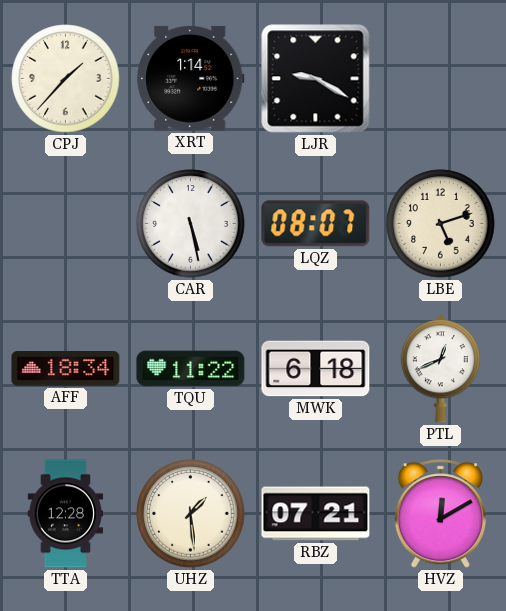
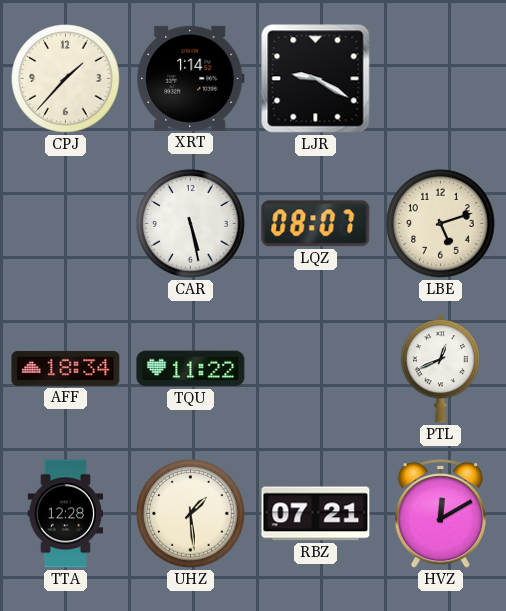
MWK: 6:18 -> none
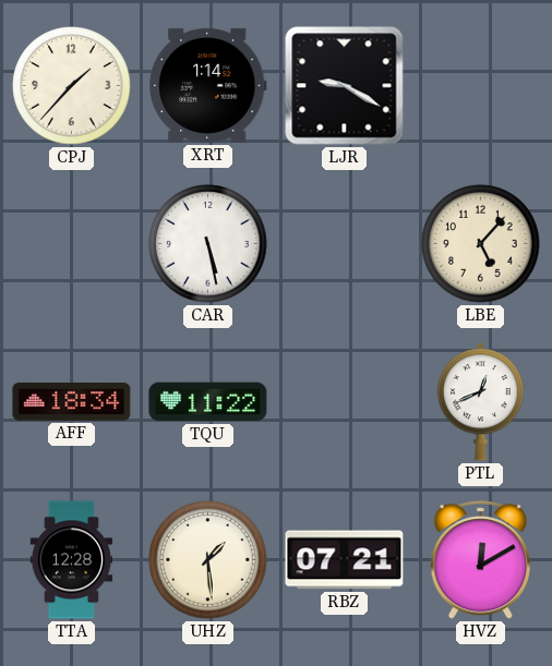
LQZ: 08:07 -> none
LBE: 5:12 -> 5:07
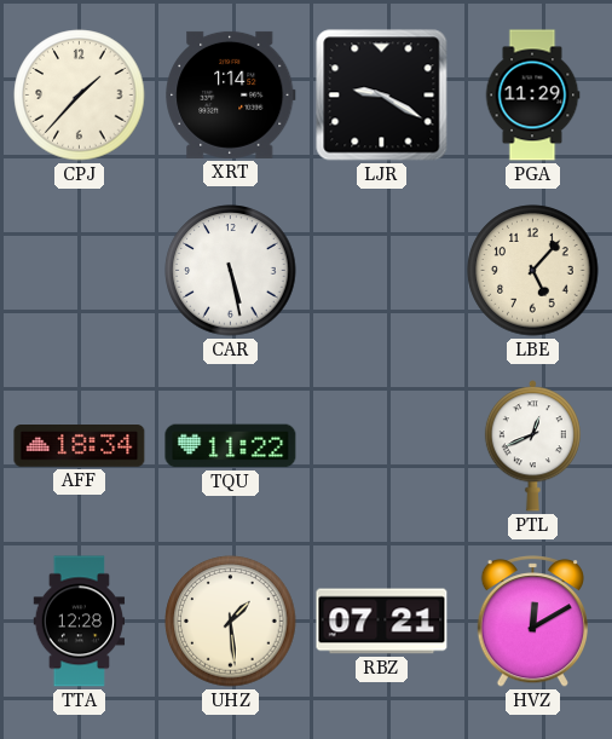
PGA: none -> 11:29
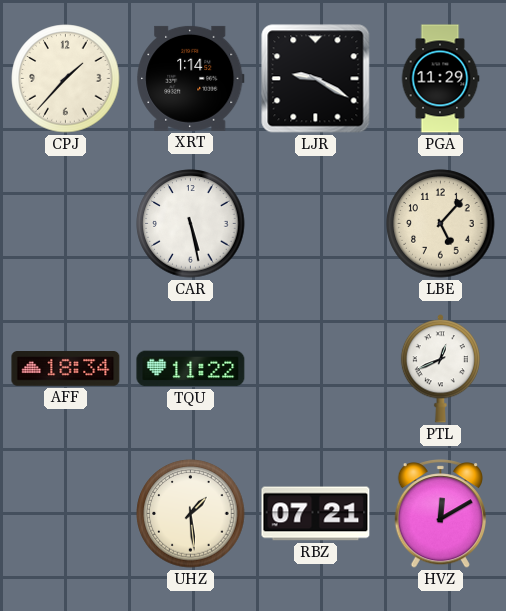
TTA: 12:28 -> none
